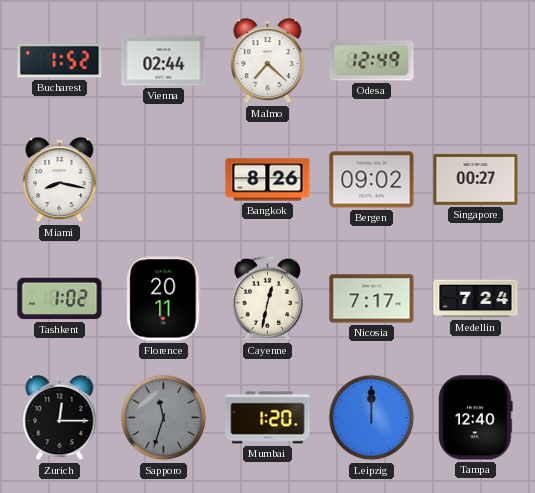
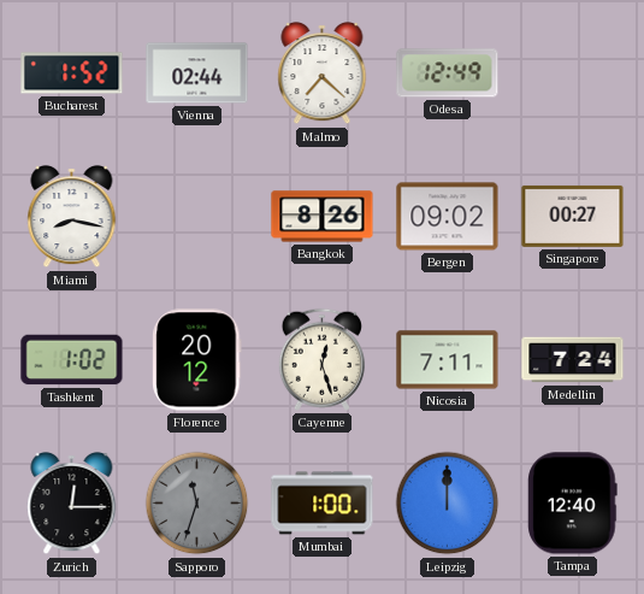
Florence: 20:11 -> 20:12
Cayenne: 12:32 -> 12:27
Nicosia: 7:17 -> 7:11
Mumbai: 1:20 -> 1:00
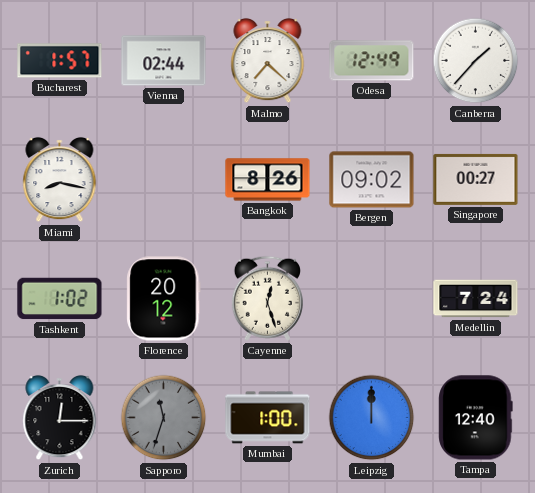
Bucharest: 1:52 -> 1:57
Canberra: none -> 1:37
Nicosia: 7:11 -> none
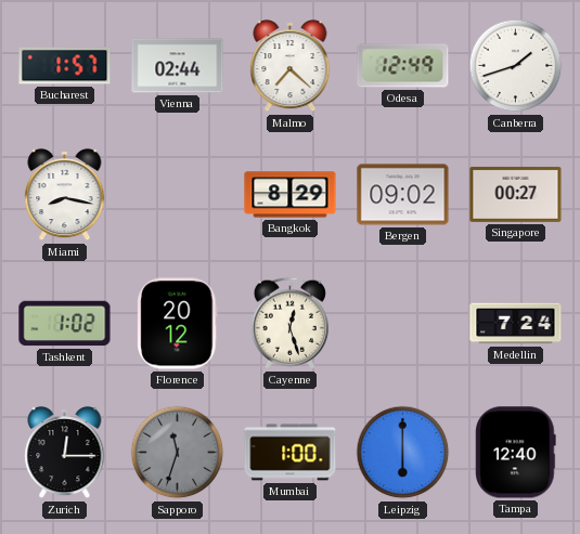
Canberra: 1:37 -> 1:42
Bangkok: 8:26 -> 8:29
Leipzig: 12:00 -> 6:00
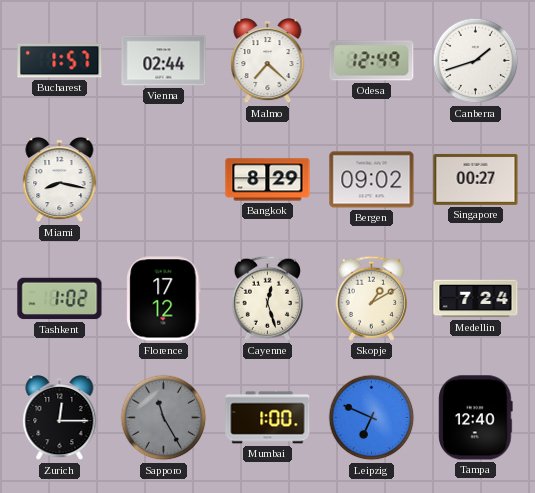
Florence: 20:12 -> 17:12
Skopje: none -> 1:10
Sapporo: 11:33 -> 11:25
Leipzig: 6:00 -> 6:49
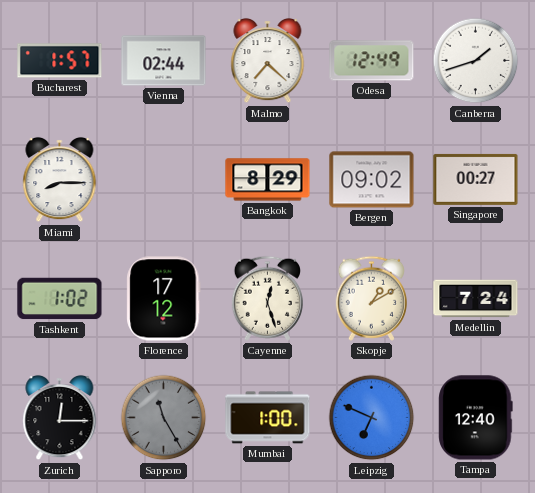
Miami: 8:17 -> 8:15
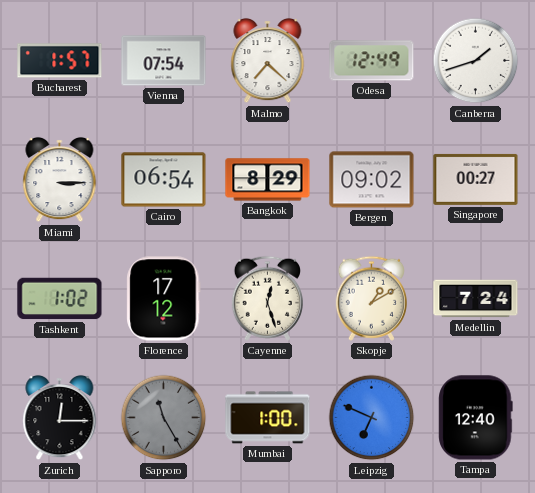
Vienna: 02:44 -> 07:54
Miami: 8:15 -> 3:15
Cairo: none -> 06:54
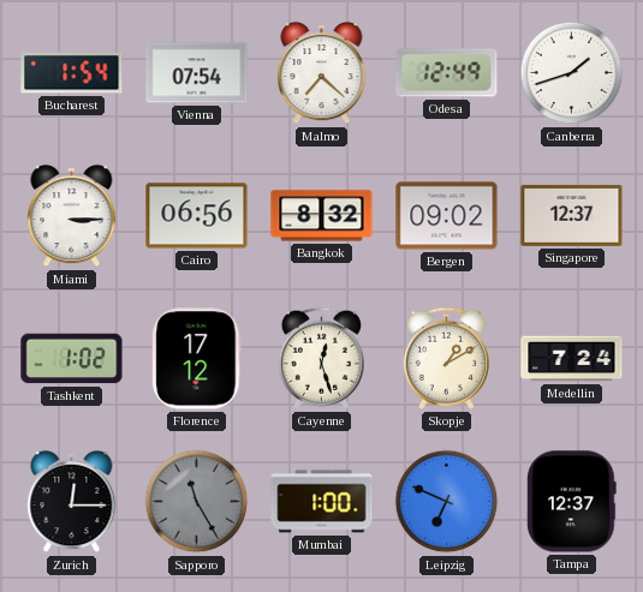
Bucharest: 1:57 -> 1:54
Cairo: 06:54 -> 06:56
Bangkok: 8:29 -> 8:32
Singapore: 00:27 -> 12:37
Tampa: 12:40 -> 12:37
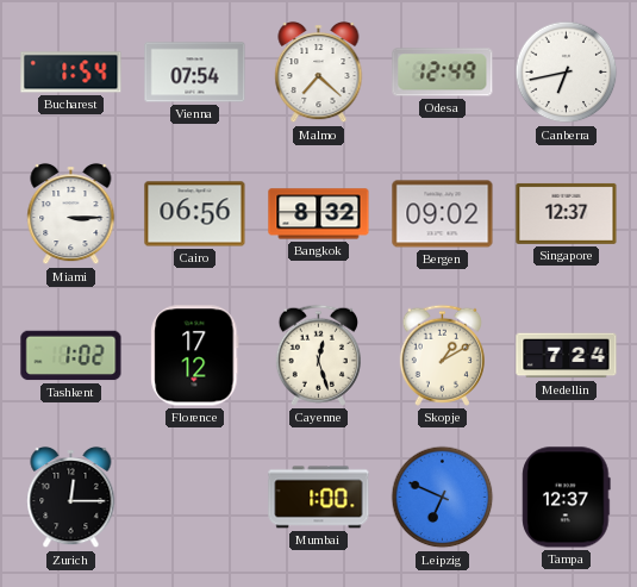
Canberra: 1:42 -> 6:43
Sapporo: 11:25 -> none
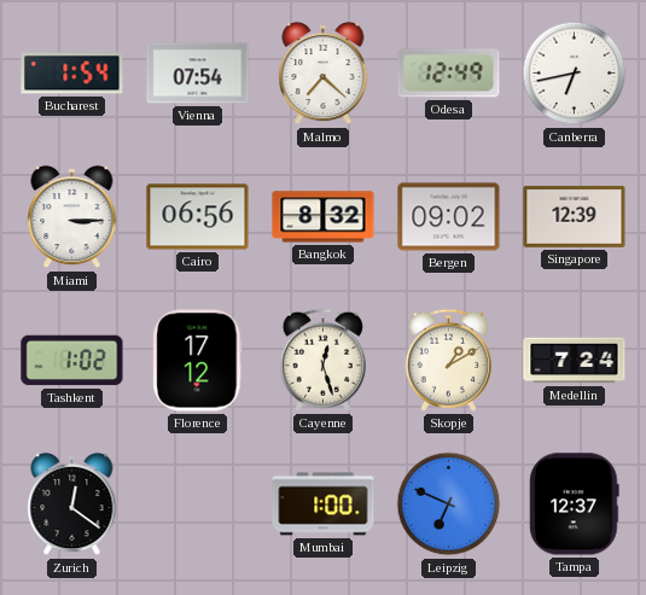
Singapore: 12:37 -> 12:39
Zurich: 12:15 -> 12:21
